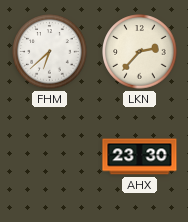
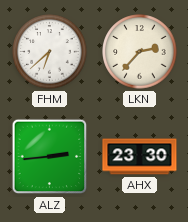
ALZ: none -> 2:44
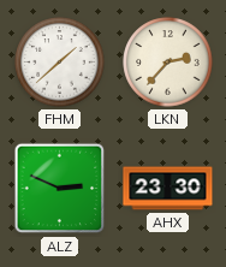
FHM: 6:38 -> 1:38
ALZ: 2:44 -> 2:49
